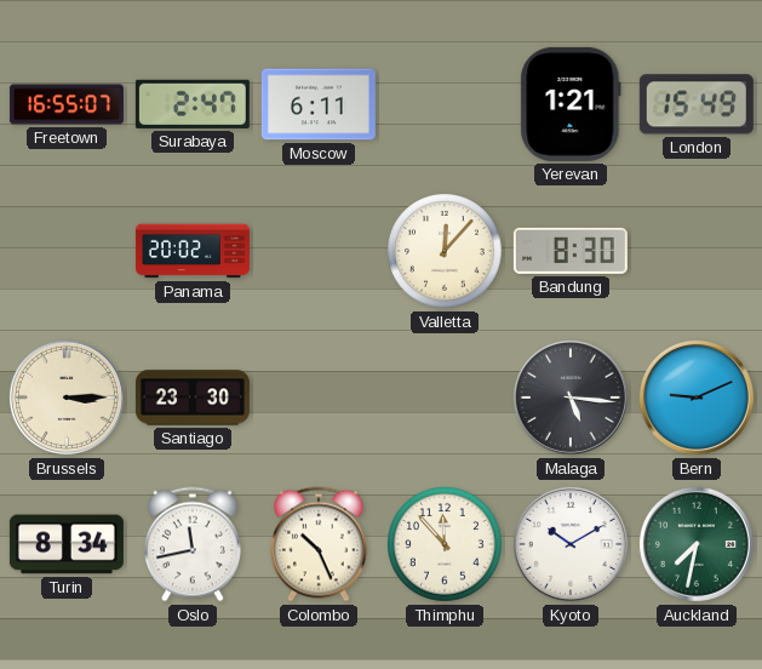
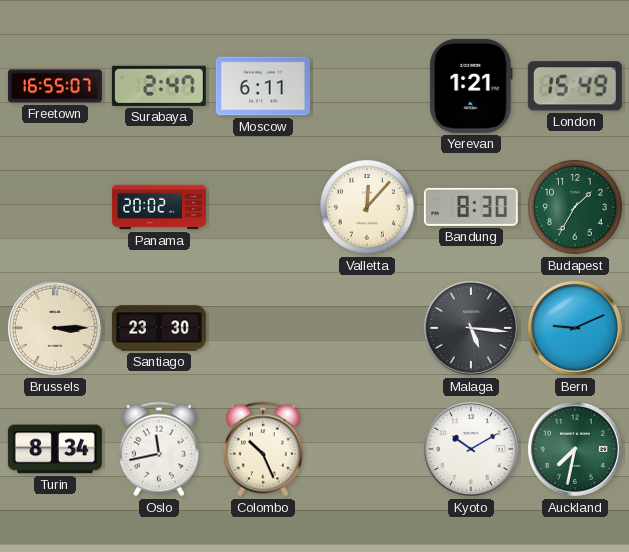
Budapest: none -> 1:35
Thimphu: 11:53 -> none
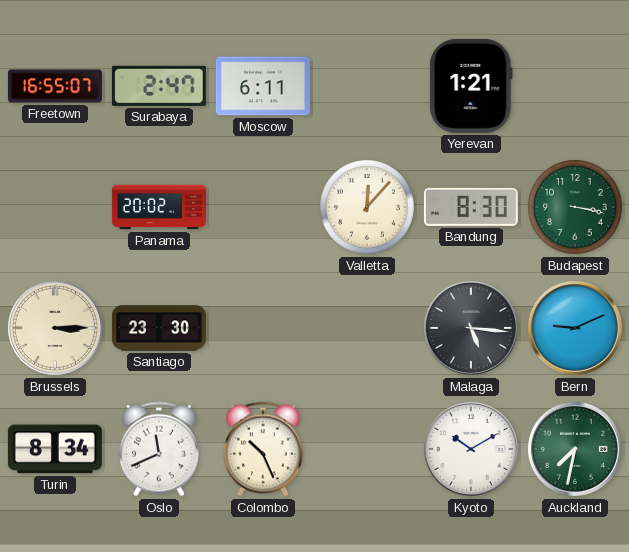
London: 15:49 -> none
Budapest: 1:35 -> 3:17
Oslo: 11:43 -> 11:41
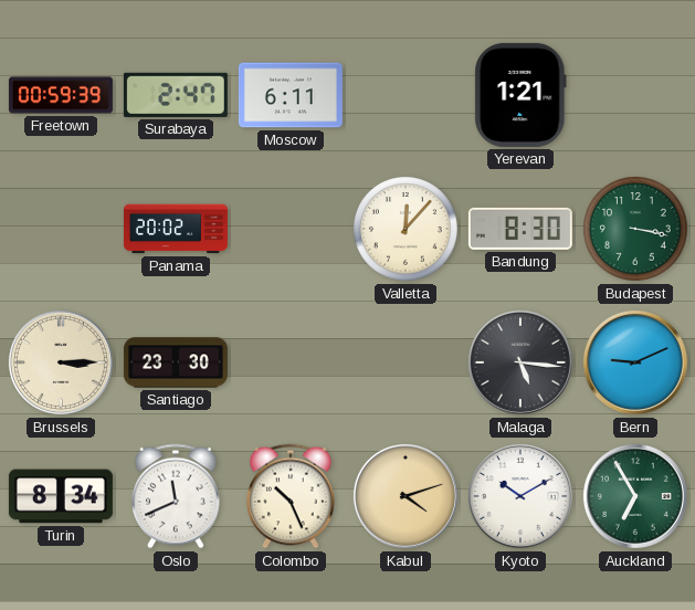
Freetown: 16:55 -> 00:59
Kabul: none -> 4:12
Auckland: 7:32 -> 6:55
